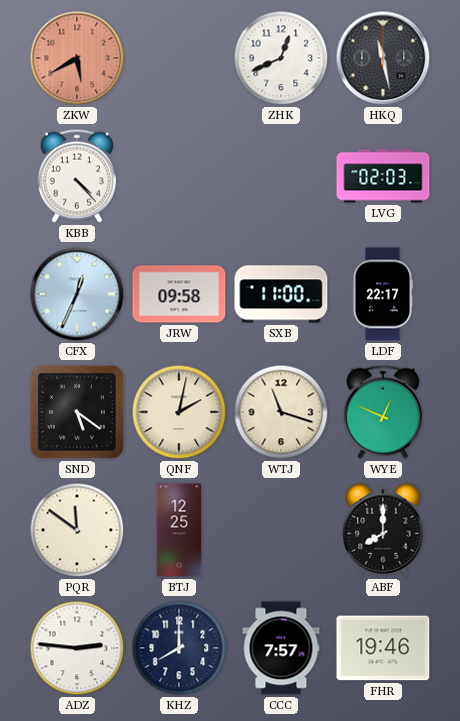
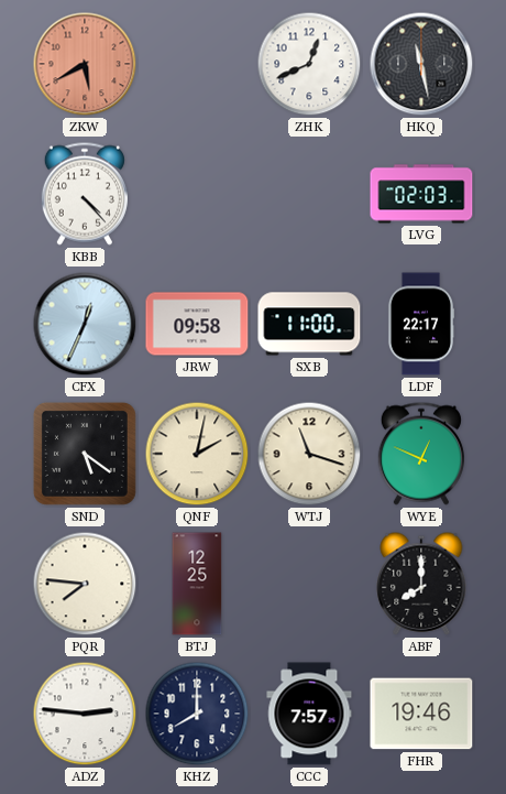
PQR: 11:51 -> 7:46
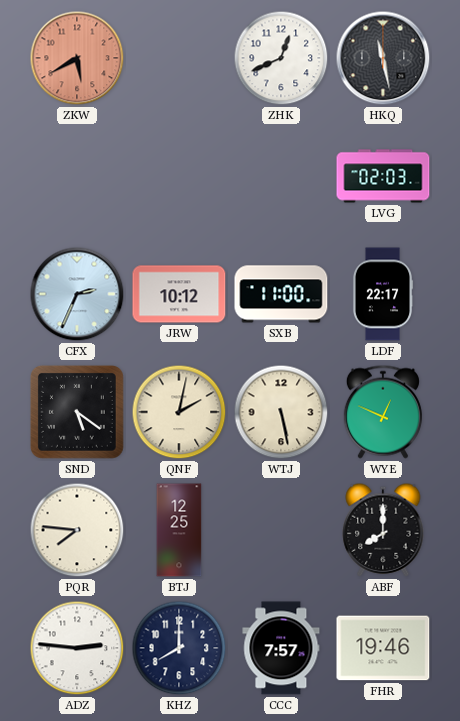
KBB: 4:23 -> none
CFX: 12:34 -> 2:34
JRW: 09:58 -> 10:12
WTJ: 11:18 -> 5:28
